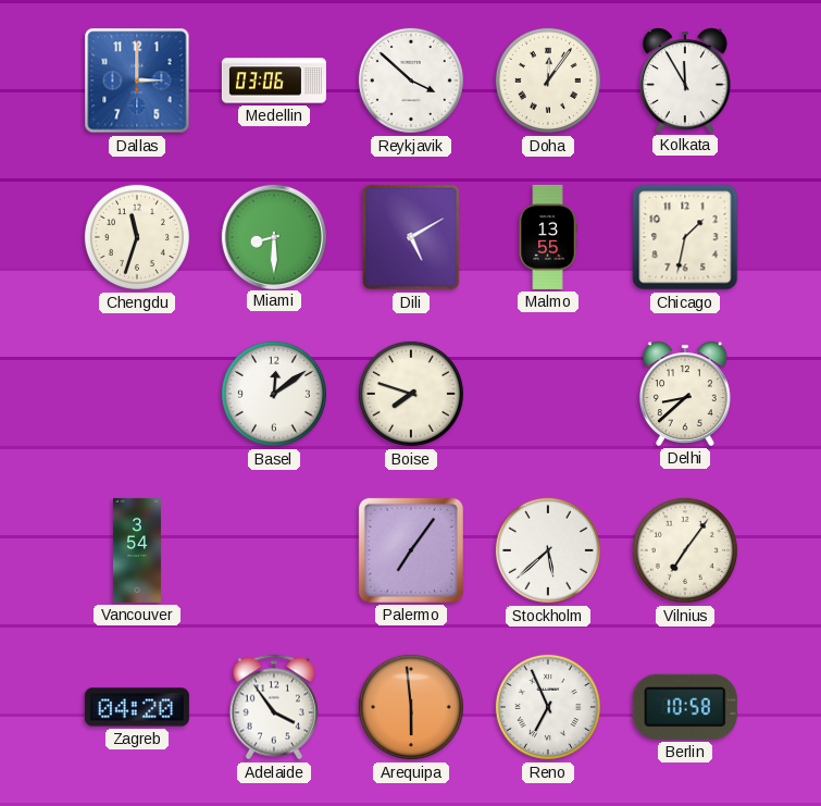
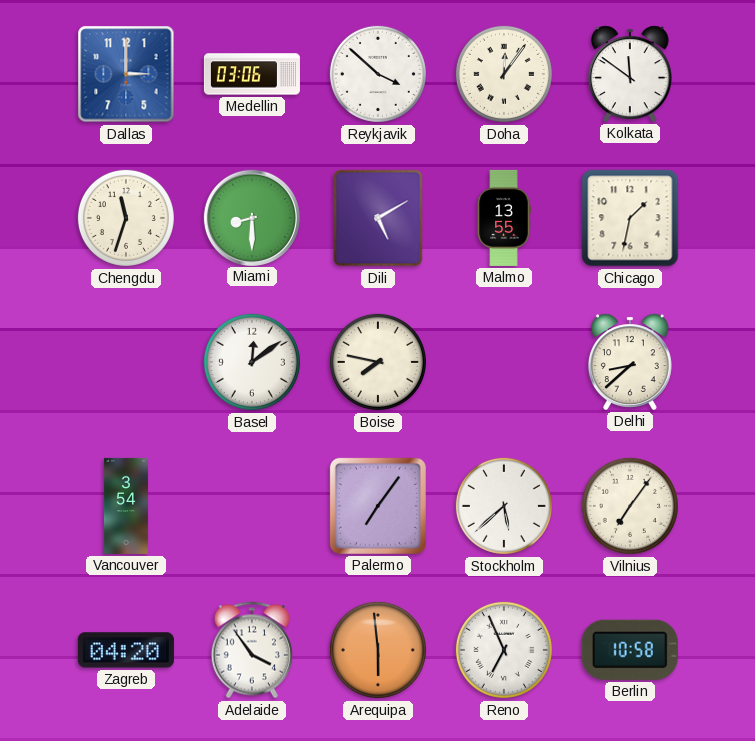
Kolkata: 11:55 -> 11:51
Boise: 7:48 -> 7:47
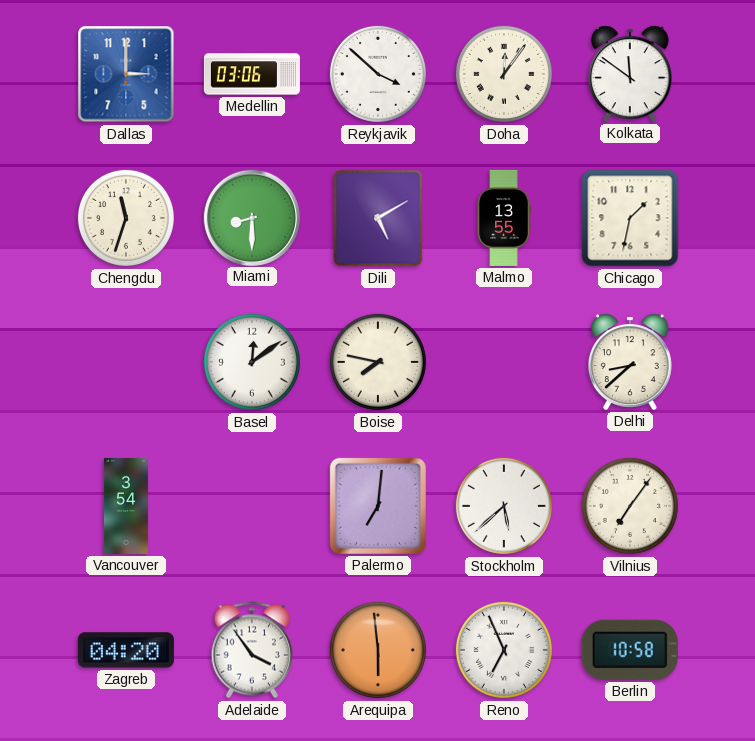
Palermo: 7:06 -> 7:01
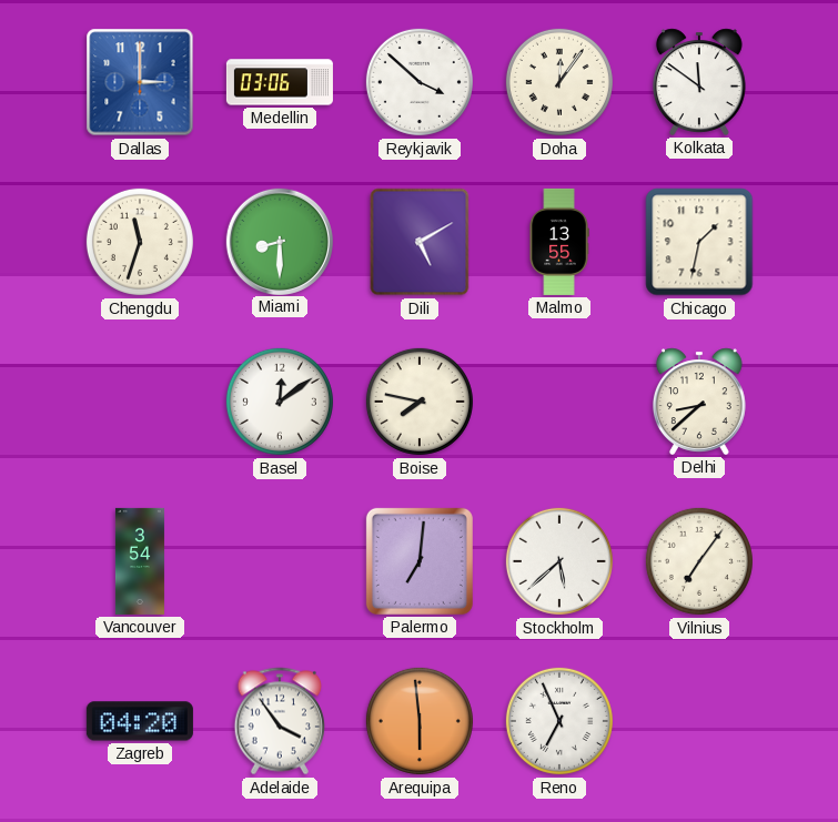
Berlin: 10:58 -> none
